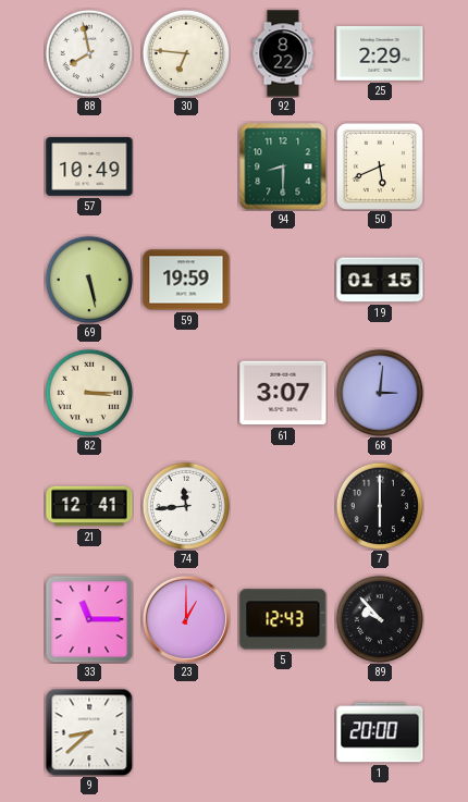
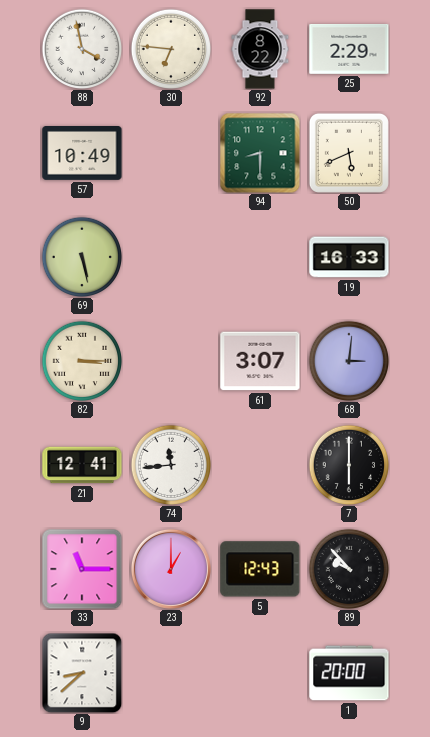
88: 7:58 -> 3:58
59: 19:59 -> none
19: 01:15 -> 16:33
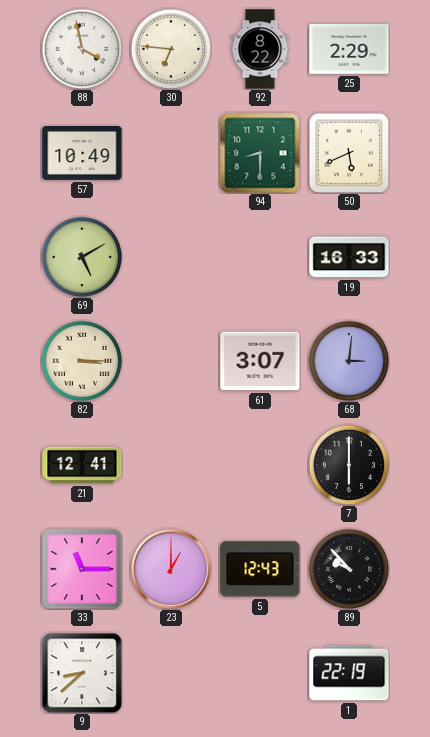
69: 5:28 -> 5:10
74: 11:44 -> none
1: 20:00 -> 22:19
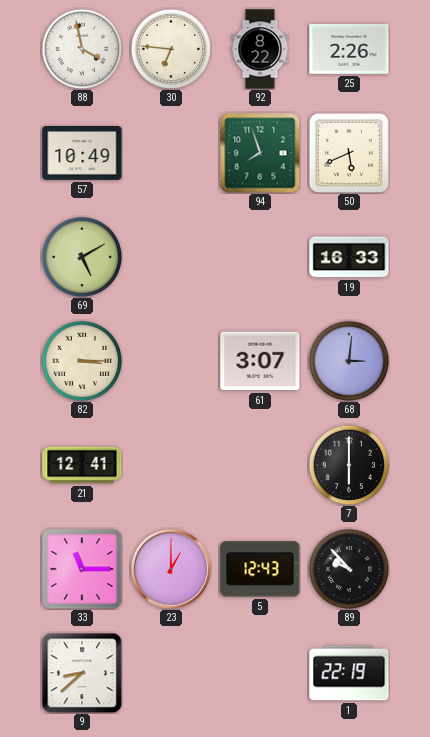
25: 2:29 -> 2:26
94: 8:30 -> 7:57
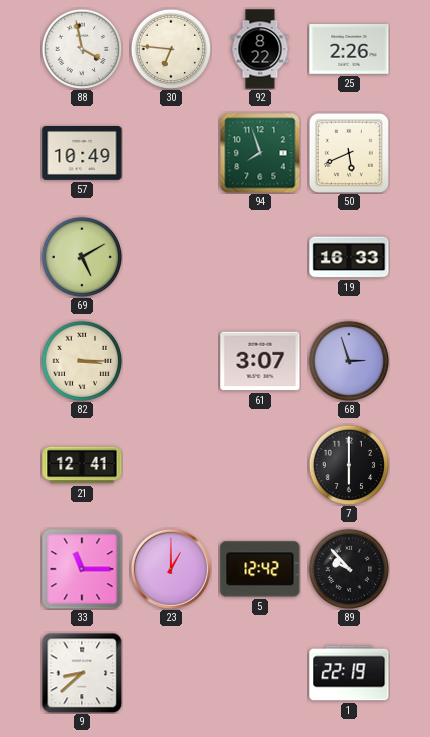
68: 3:01 -> 2:57
5: 12:43 -> 12:42
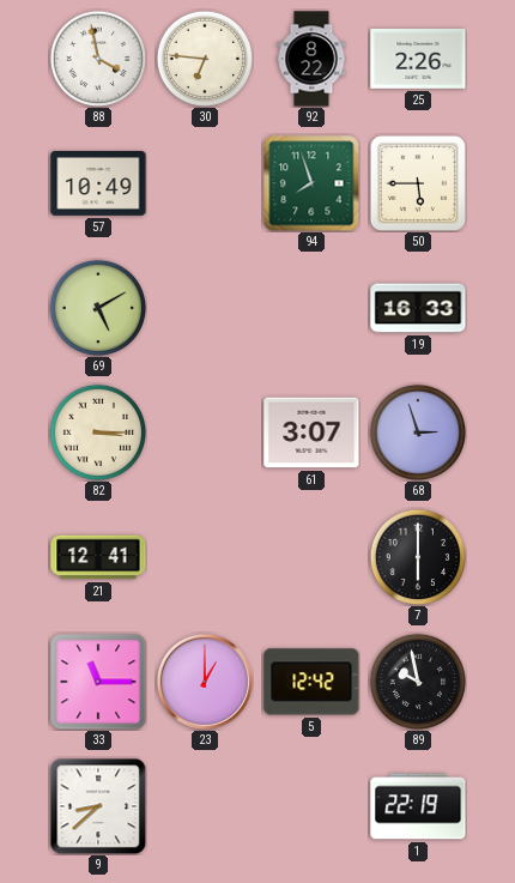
50: 5:41 -> 5:45
89: 9:53 -> 9:58
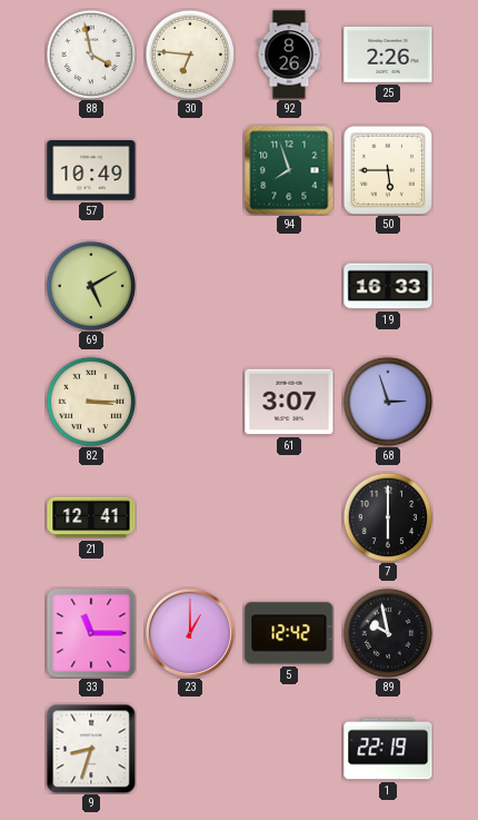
92: 8:22 -> 8:26
9: 8:38 -> 8:33
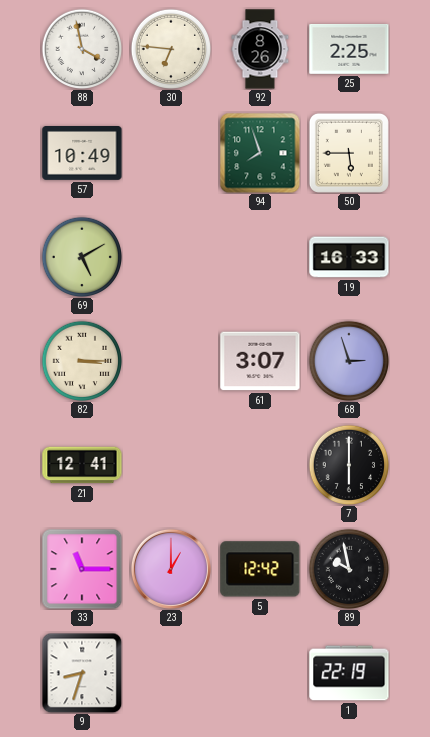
25: 2:26 -> 2:25
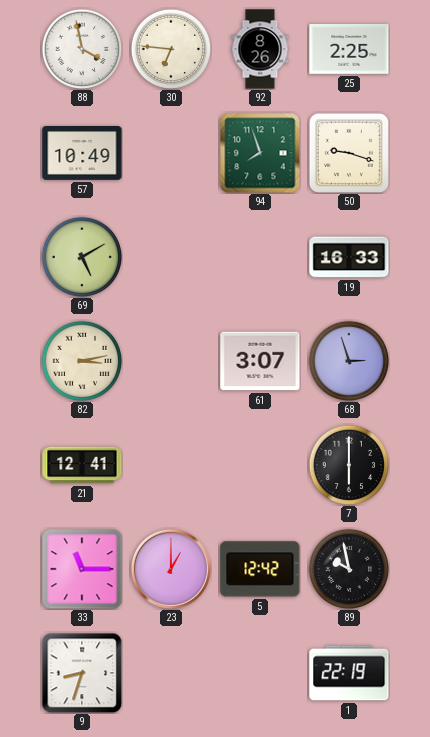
50: 5:45 -> 9:18
82: 3:15 -> 3:13
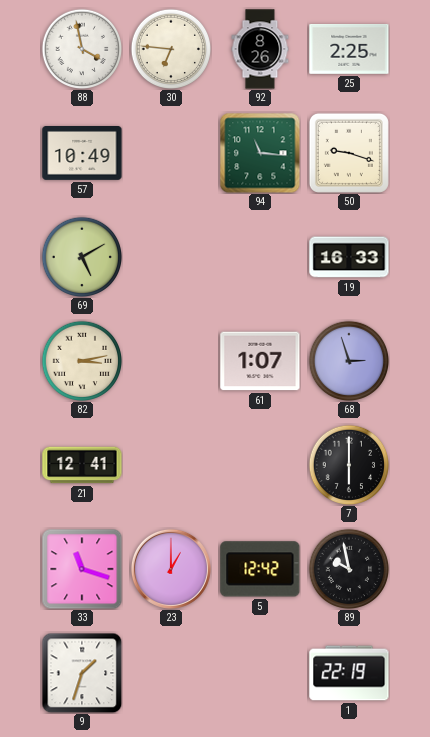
94: 7:57 -> 11:16
61: 3:07 -> 1:07
33: 11:15 -> 11:18
9: 8:33 -> 1:33
